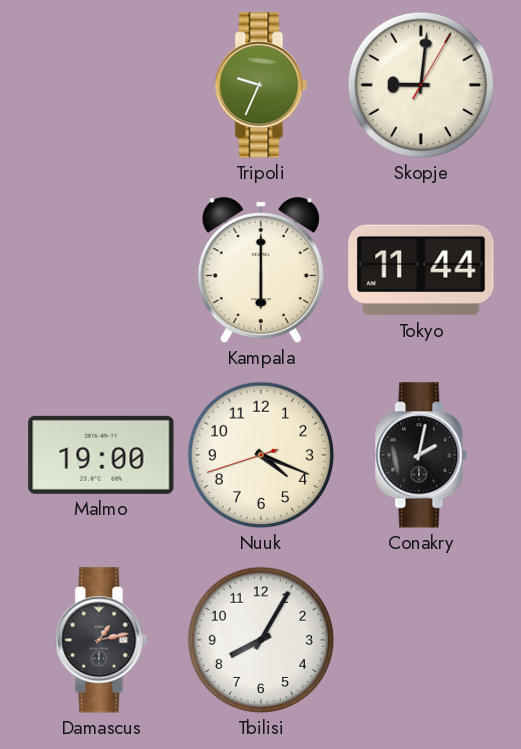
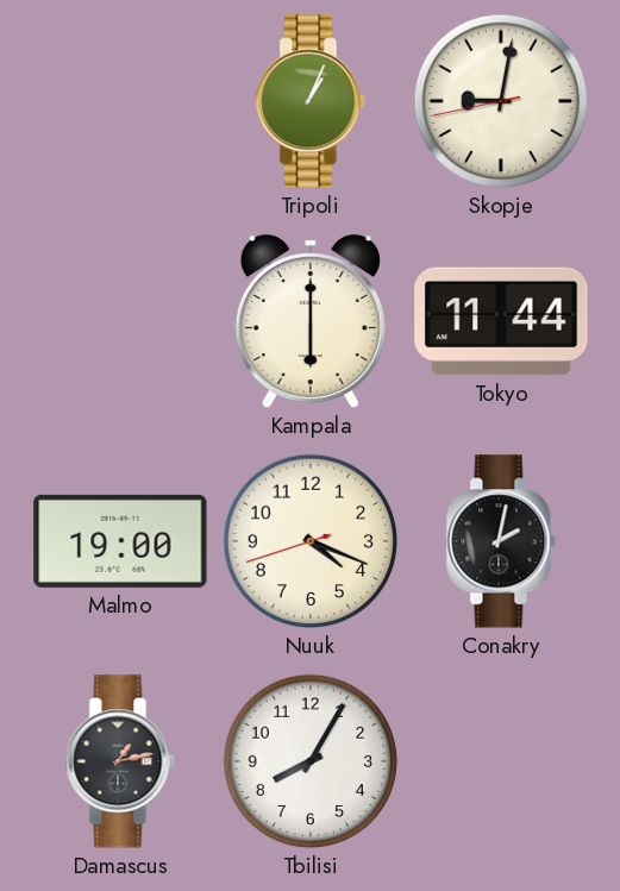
Tripoli: 9:34 -> 1:04
Skopje: 9:01:05 -> 9:01:43
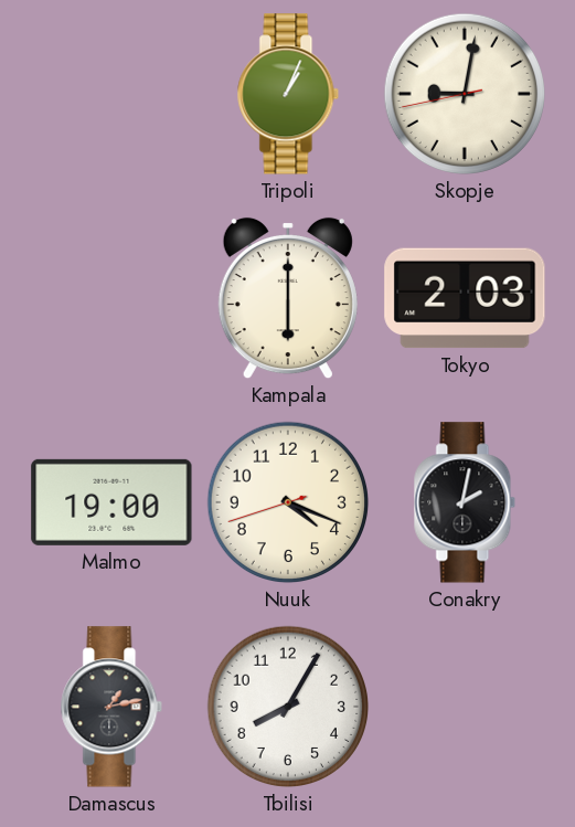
Tokyo: 11:44 -> 2:03
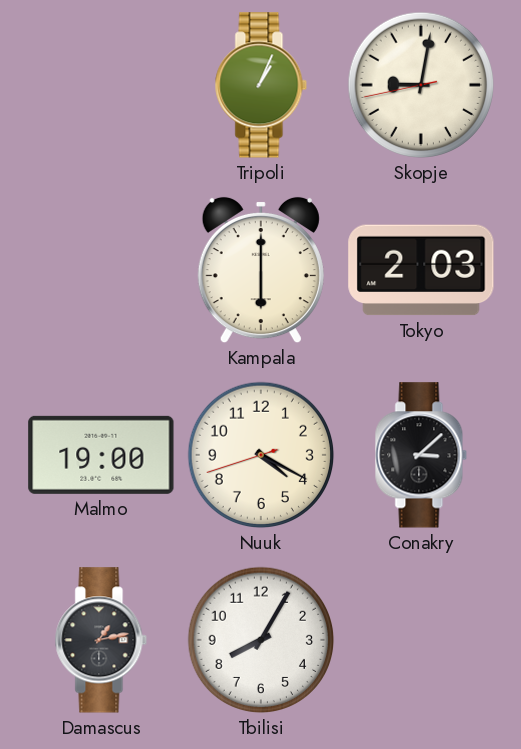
Nuuk: 4:18 -> 4:19
Conakry: 2:02 -> 3:08
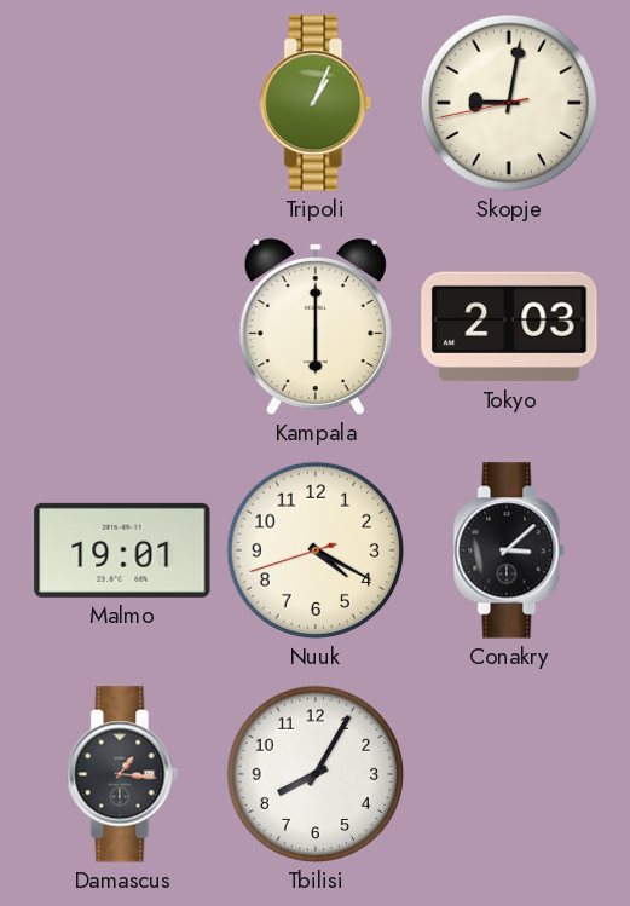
Malmo: 19:00 -> 19:01
Damascus: 1:13 -> 1:16
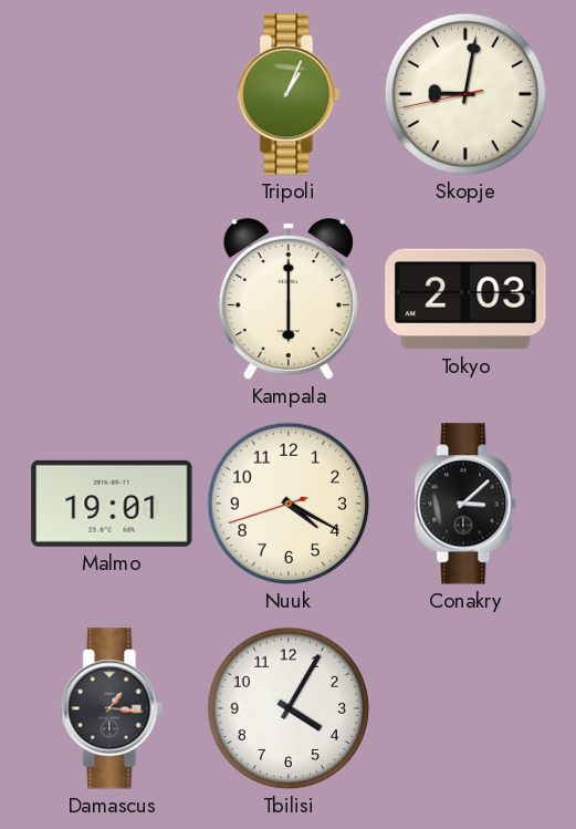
Tbilisi: 8:05 -> 4:05
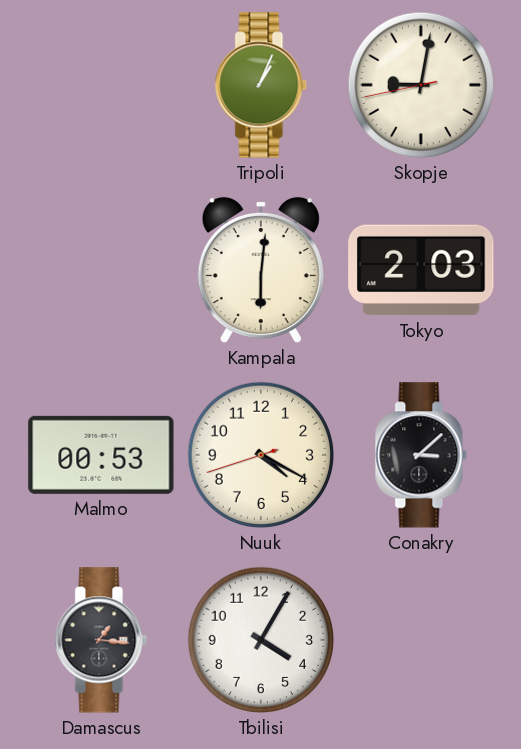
Kampala: 6:00 -> 6:01
Malmo: 19:01 -> 00:53
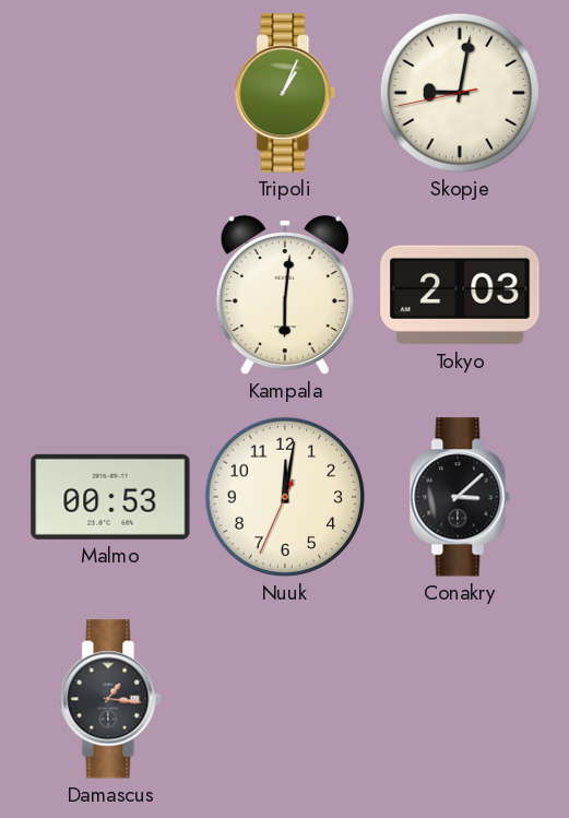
Nuuk: 4:19 -> 12:01
Tbilisi: 4:05 -> none
